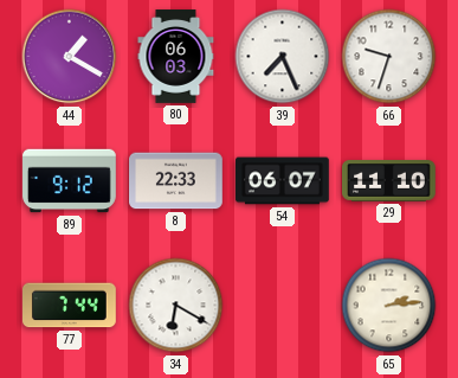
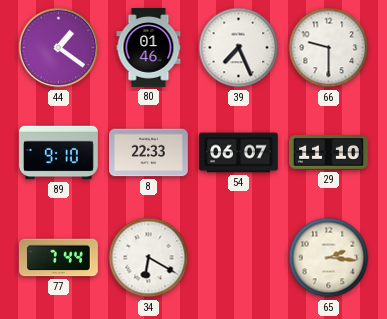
44: 1:20 -> 1:21
80: 06:03 -> 01:46
66: 9:33 -> 9:30
89: 9:12 -> 9:10
65: 2:14 -> 2:16
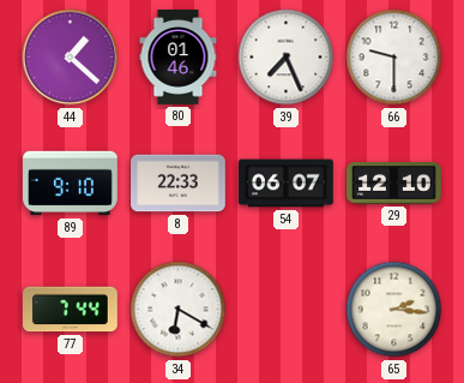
44: 1:21 -> 1:22
29: 11:10 -> 12:10
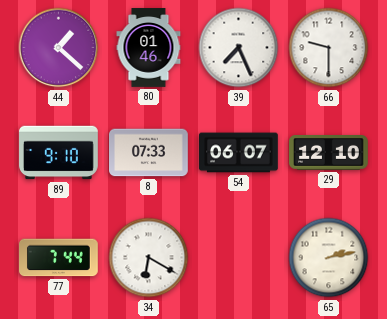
8: 22:33 -> 07:33
65: 2:16 -> 2:13
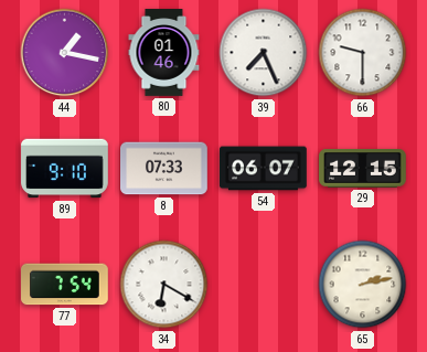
44: 1:22 -> 1:17
29: 12:10 -> 12:15
77: 7:44 -> 7:54
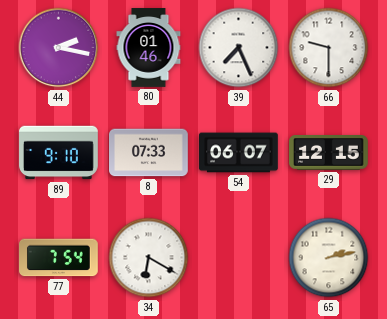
44: 1:17 -> 2:17
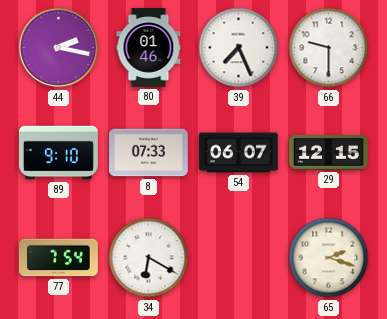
65: 2:13 -> 2:18
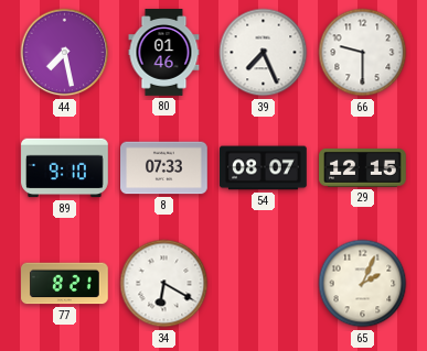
44: 2:17 -> 7:28
54: 06:07 -> 08:07
77: 7:54 -> 8:21
65: 2:18 -> 2:04
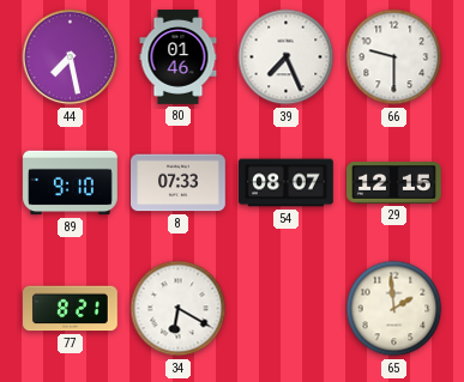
65: 2:04 -> 1:59
